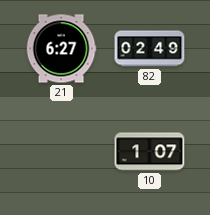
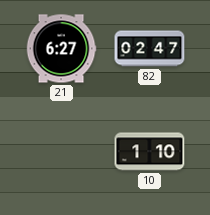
82: 02:49 -> 02:47
10: 1:07 -> 1:10
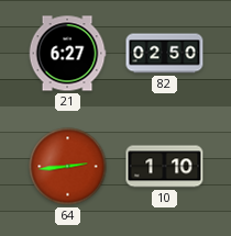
82: 02:47 -> 02:50
64: none -> 2:44
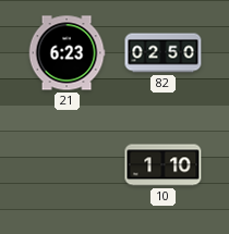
21: 6:27 -> 6:23
64: 2:44 -> none
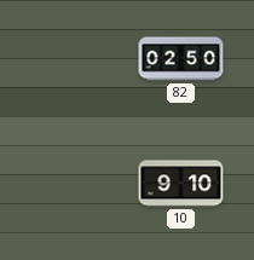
21: 6:23 -> none
10: 1:10 -> 9:10
